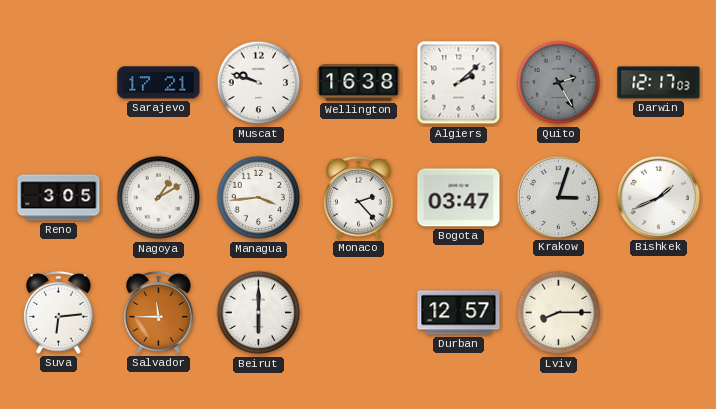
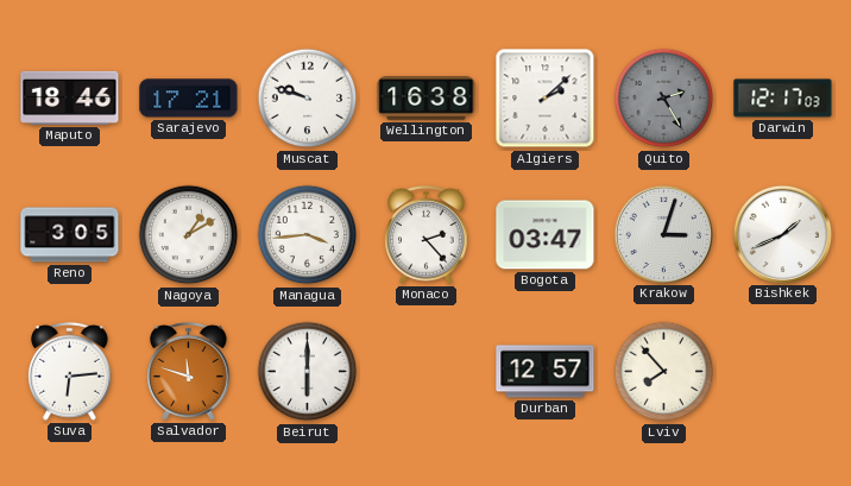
Maputo: none -> 18:46
Salvador: 11:45 -> 11:48
Lviv: 8:15 -> 7:53
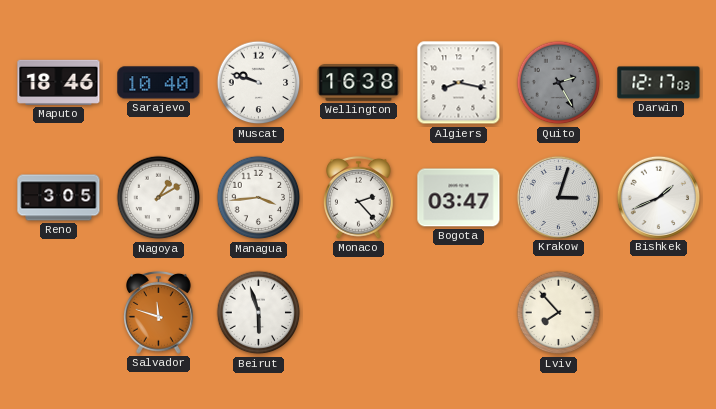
Sarajevo: 17:21 -> 10:40
Algiers: 2:08 -> 8:17
Suva: 6:14 -> none
Beirut: 6:00 -> 5:57
Durban: 12:57 -> none
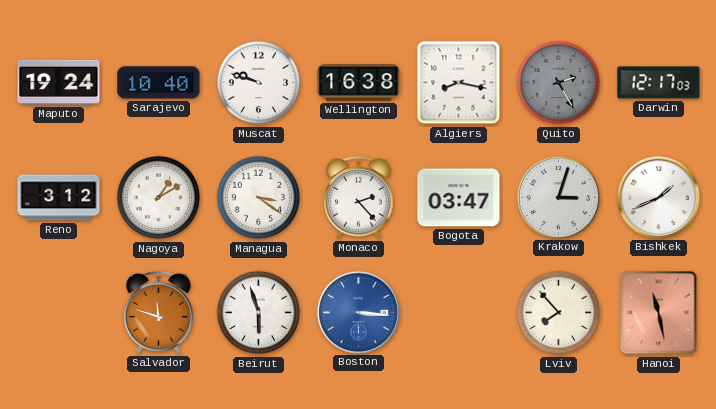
Maputo: 18:46 -> 19:24
Reno: 3:05 -> 3:12
Managua: 3:44 -> 3:21
Boston: none -> 3:16
Hanoi: none -> 11:28
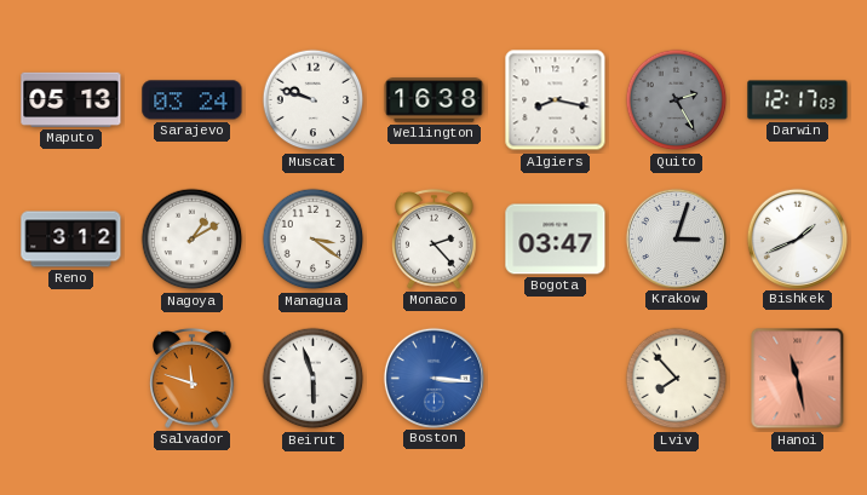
Maputo: 19:24 -> 05:13
Sarajevo: 10:40 -> 03:24
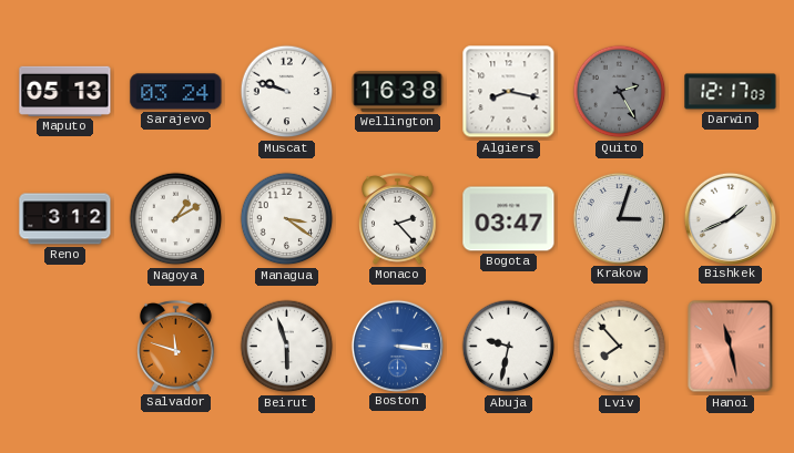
Abuja: none -> 9:32
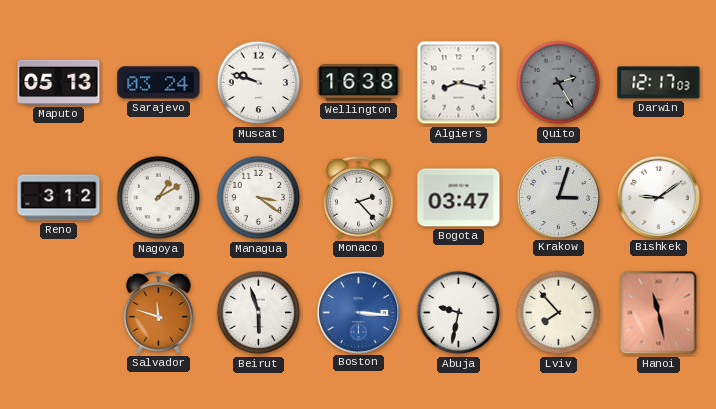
Bishkek: 1:41 -> 9:09
